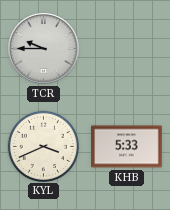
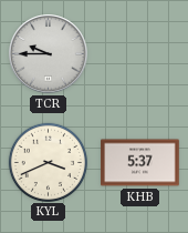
KHB: 5:33 -> 5:37
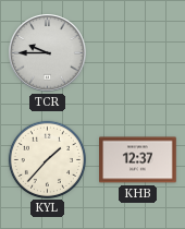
KYL: 3:41 -> 1:37
KHB: 5:37 -> 12:37
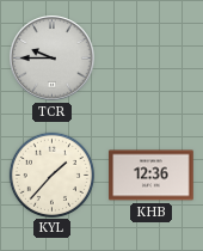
KHB: 12:37 -> 12:36
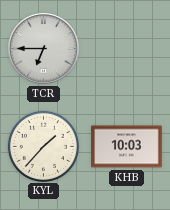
TCR: 9:45 -> 6:45
KHB: 12:36 -> 10:03
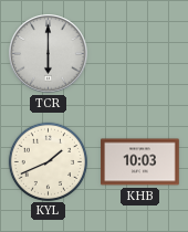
TCR: 6:45 -> 6:00
KYL: 1:37 -> 1:41
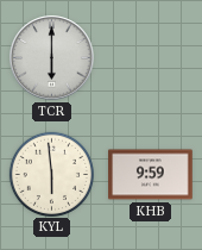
KYL: 1:41 -> 5:59
KHB: 10:03 -> 9:59
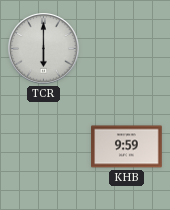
KYL: 5:59 -> none
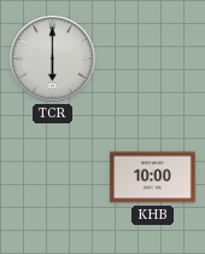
KHB: 9:59 -> 10:00
